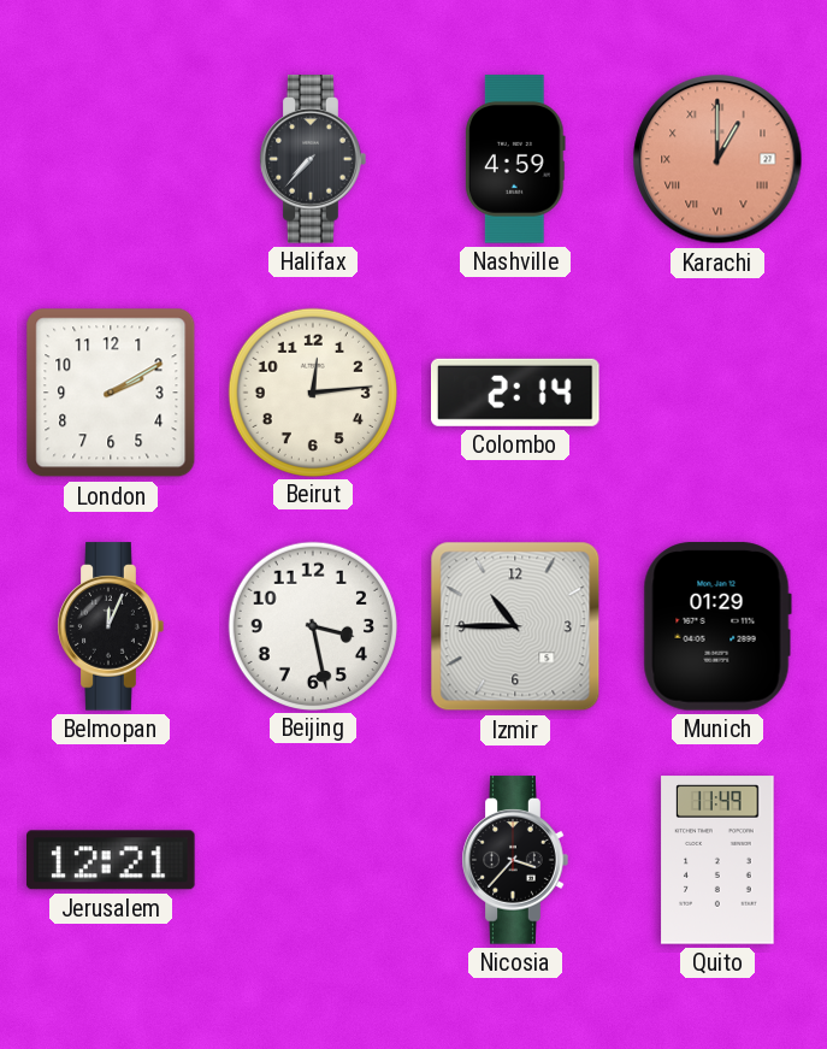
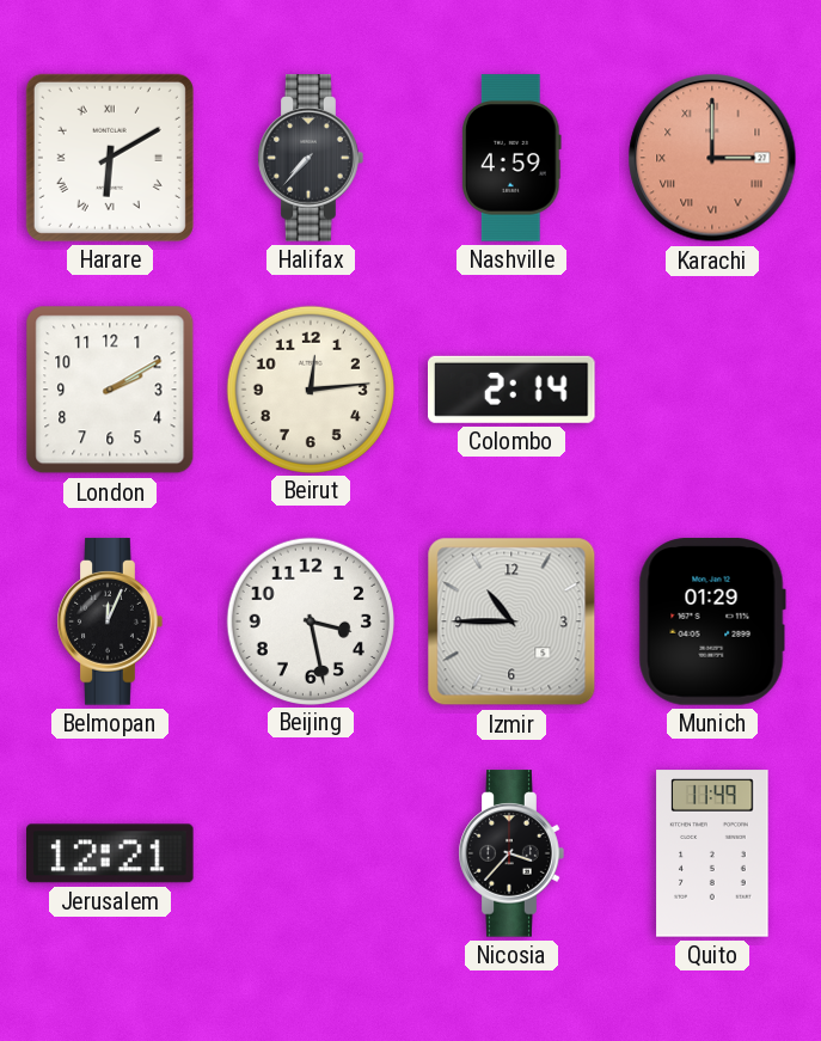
Harare: none -> 6:10
Karachi: 1:00 -> 3:00
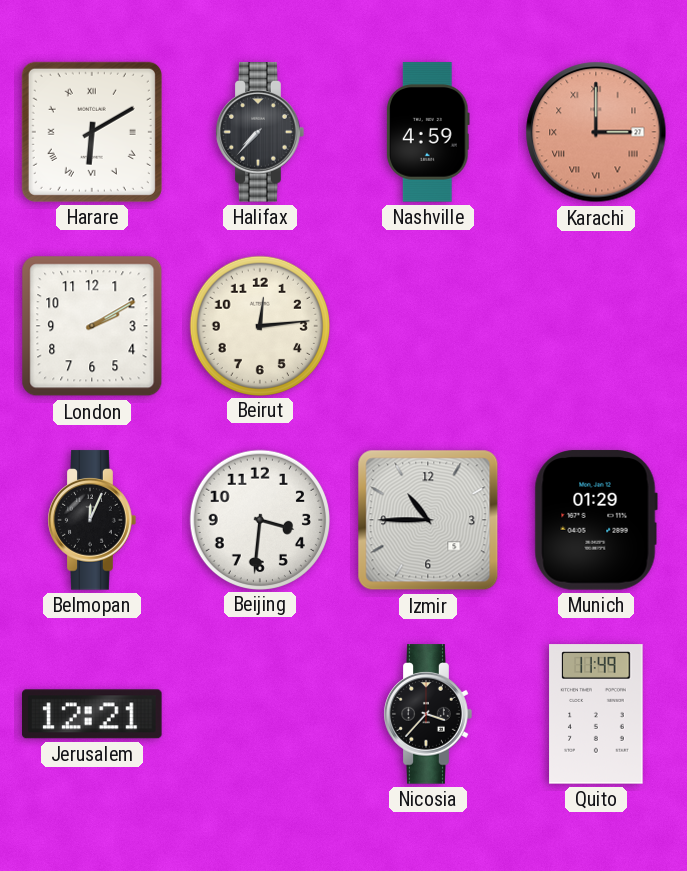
Colombo: 2:14 -> none
Beijing: 3:28 -> 3:31
